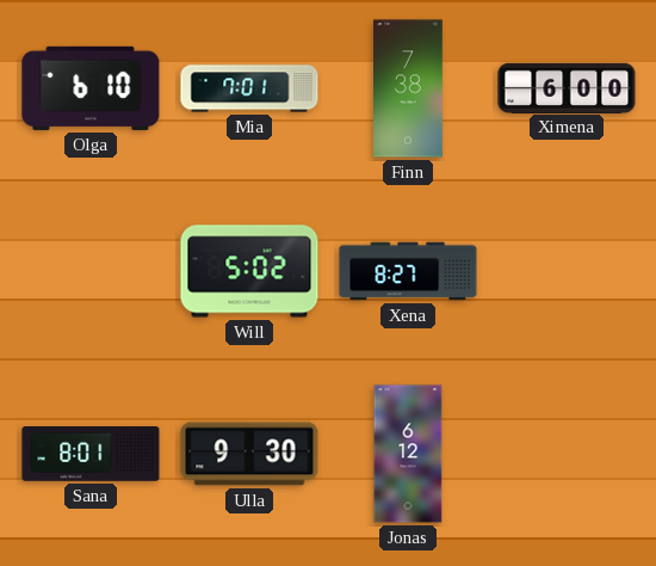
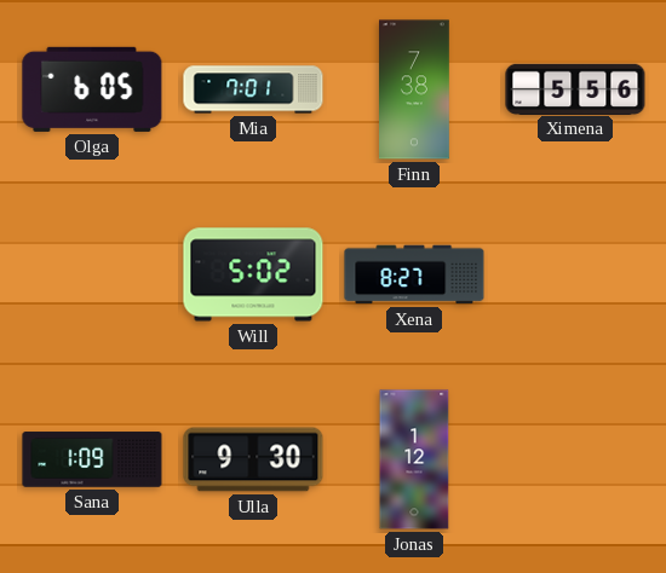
Olga: 6:10 -> 6:05
Ximena: 6:00 -> 5:56
Sana: 8:01 -> 1:09
Jonas: 6:12 -> 1:12
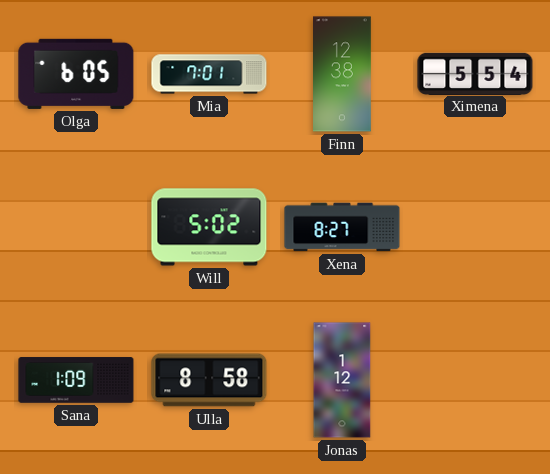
Finn: 7:38 -> 12:38
Ximena: 5:56 -> 5:54
Ulla: 9:30 -> 8:58
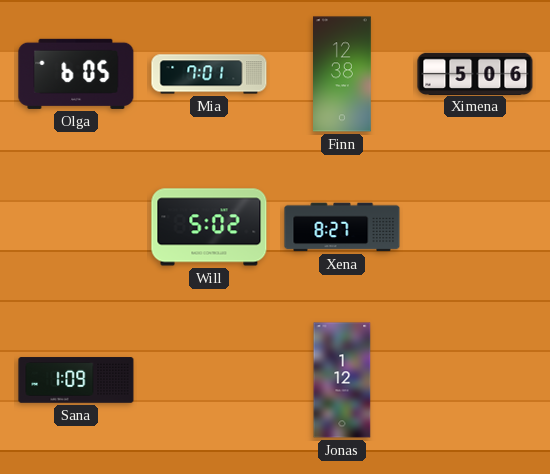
Ximena: 5:54 -> 5:06
Ulla: 8:58 -> none
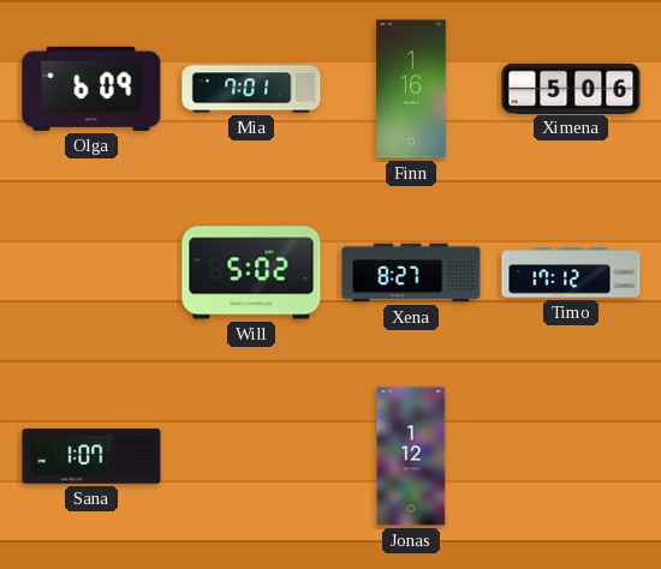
Olga: 6:05 -> 6:09
Finn: 12:38 -> 1:16
Timo: none -> 17:12
Sana: 1:09 -> 1:07
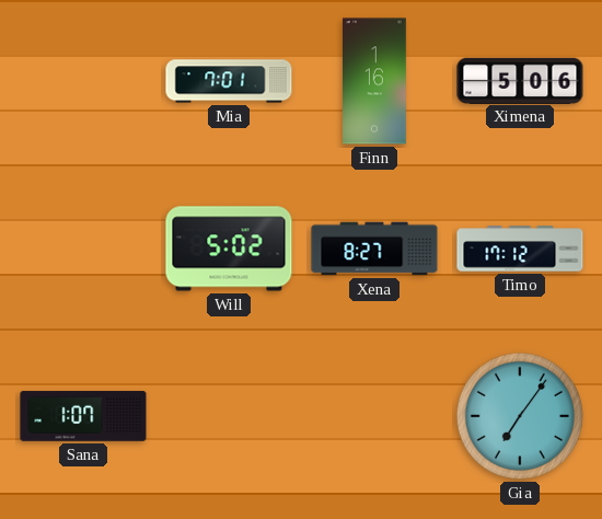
Olga: 6:09 -> none
Jonas: 1:12 -> none
Gia: none -> 7:06
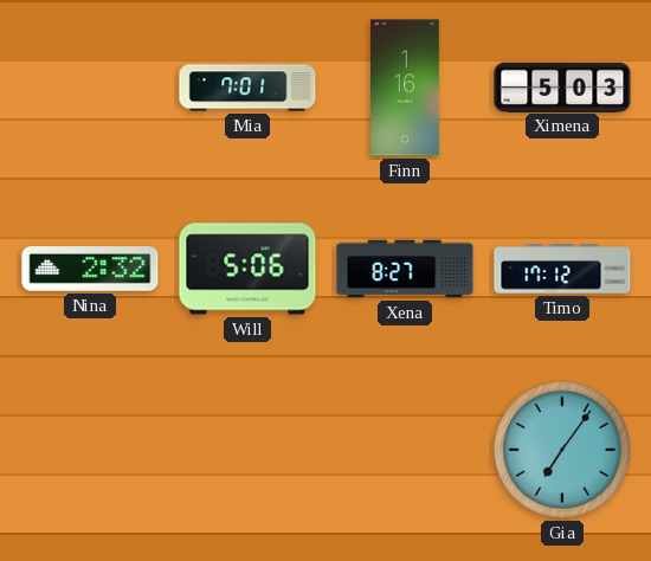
Ximena: 5:06 -> 5:03
Nina: none -> 2:32
Will: 5:02 -> 5:06
Sana: 1:07 -> none
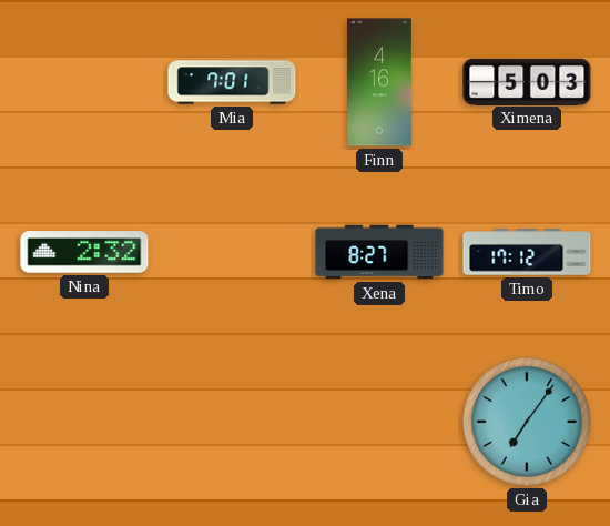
Finn: 1:16 -> 4:16
Will: 5:06 -> none
